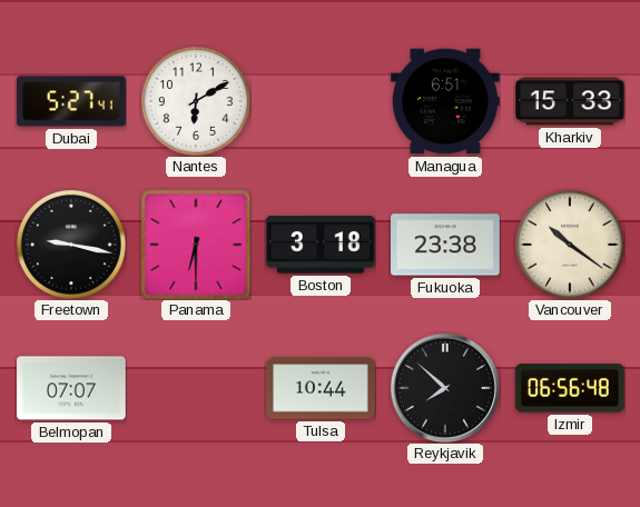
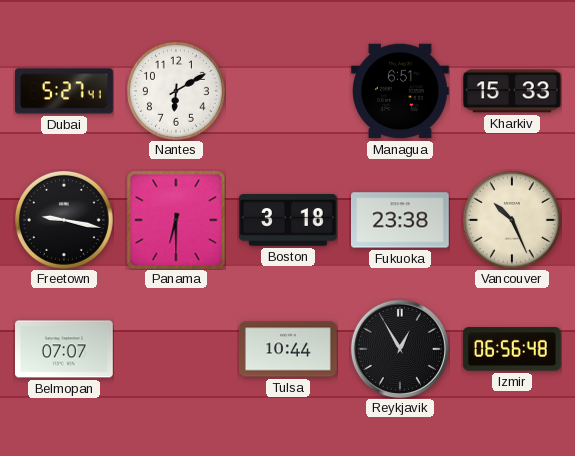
Vancouver: 10:21 -> 10:26
Reykjavik: 7:52 -> 12:55
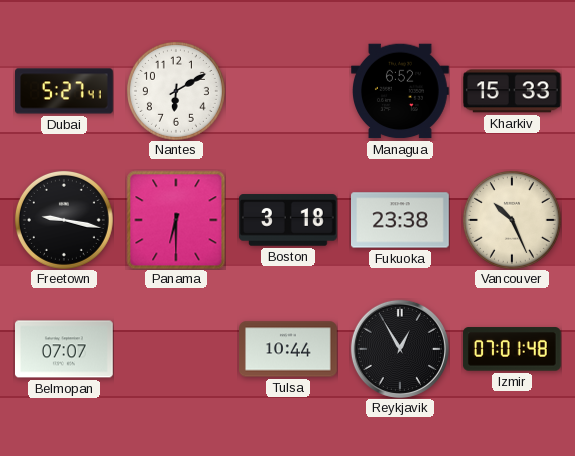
Managua: 6:51 -> 6:52
Izmir: 06:56 -> 07:01
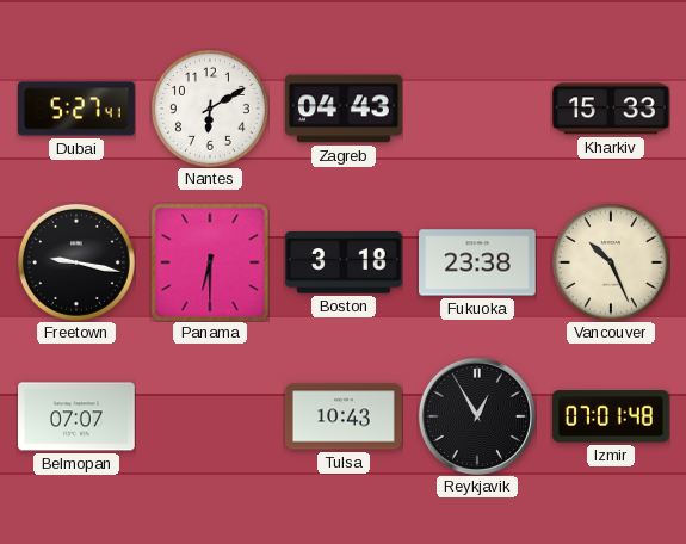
Zagreb: none -> 04:43
Managua: 6:52 -> none
Tulsa: 10:44 -> 10:43
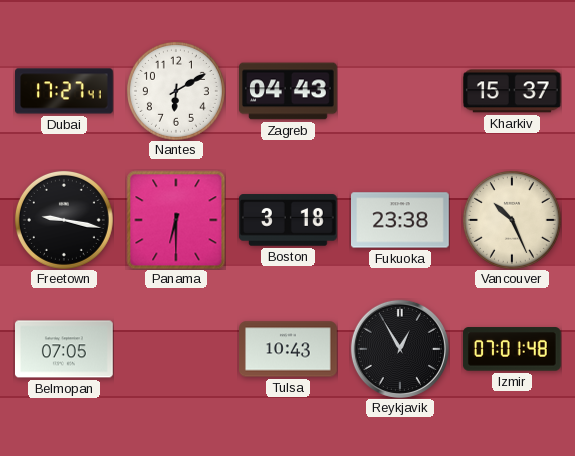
Dubai: 5:27 -> 17:27
Kharkiv: 15:33 -> 15:37
Belmopan: 07:07 -> 07:05
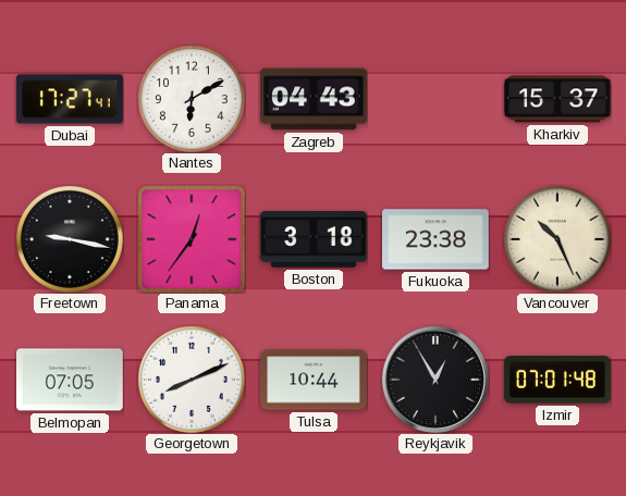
Panama: 6:30 -> 12:36
Georgetown: none -> 8:11
Tulsa: 10:43 -> 10:44
